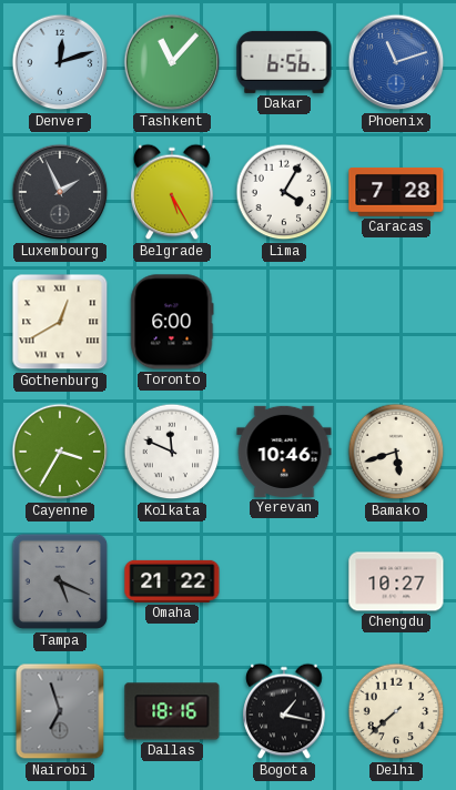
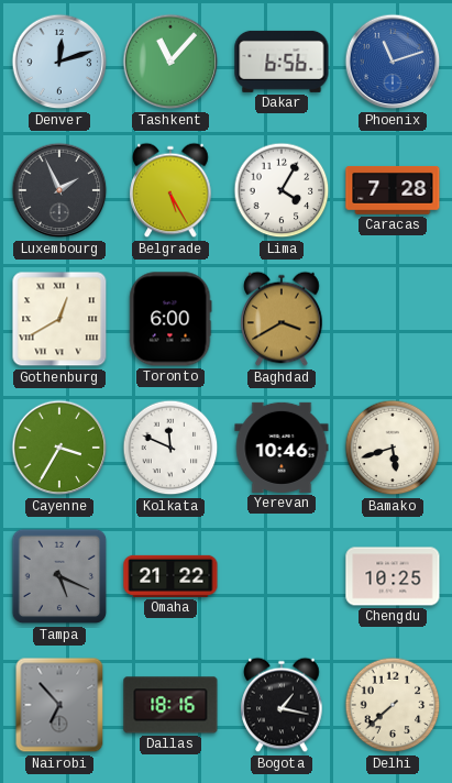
Baghdad: none -> 3:40
Chengdu: 10:27 -> 10:25
Nairobi: 6:57 -> 6:53
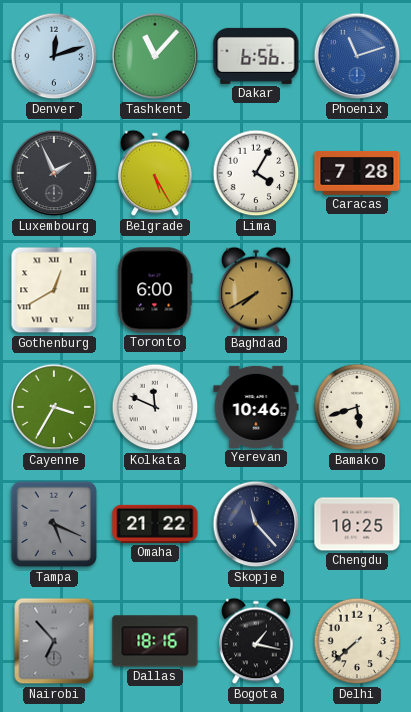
Baghdad: 3:40 -> 7:40
Skopje: none -> 11:23
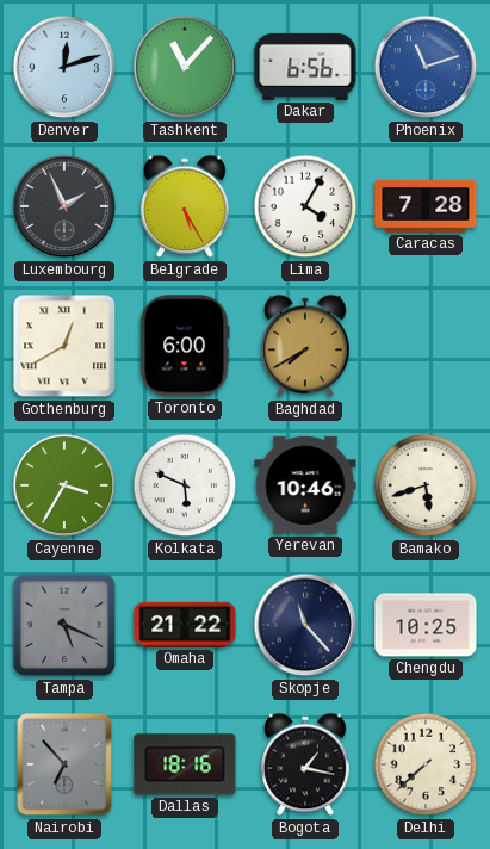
Kolkata: 11:49 -> 5:49
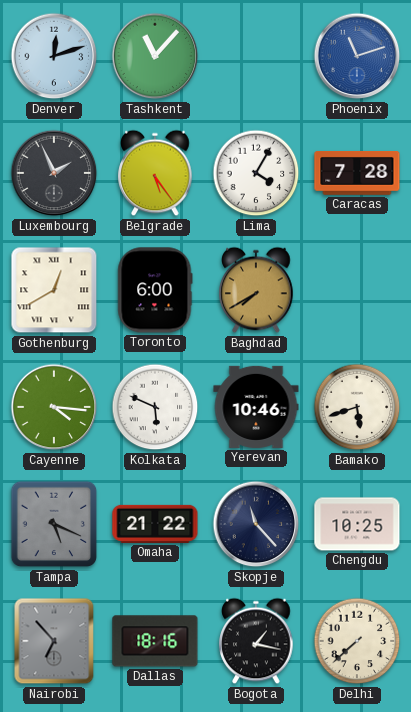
Dakar: 6:56 -> none
Belgrade: 5:25 -> 5:24
Cayenne: 3:35 -> 4:16
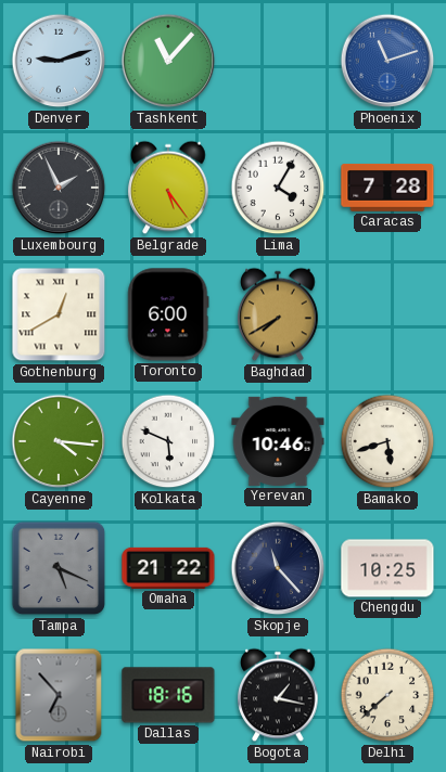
Denver: 12:12 -> 9:12
